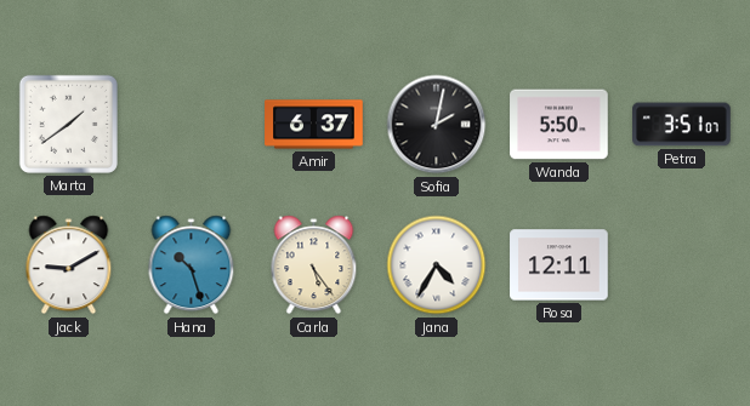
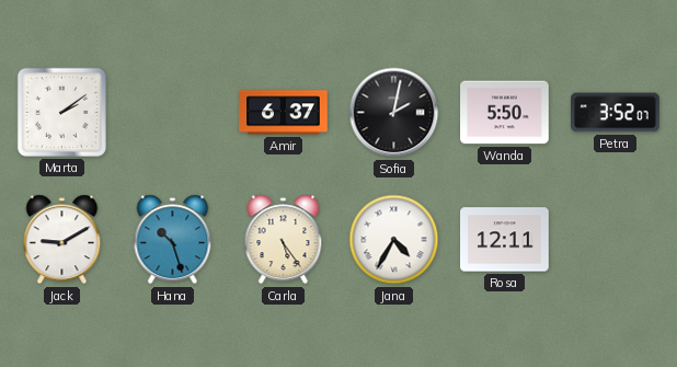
Marta: 1:39 -> 2:09
Petra: 3:51 -> 3:52
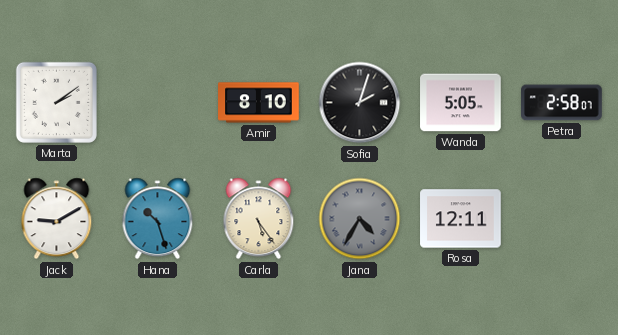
Amir: 6:37 -> 8:10
Sofia: 2:02 -> 2:03
Wanda: 5:50 -> 5:05
Petra: 3:52 -> 2:58
Jana dial: white -> grey
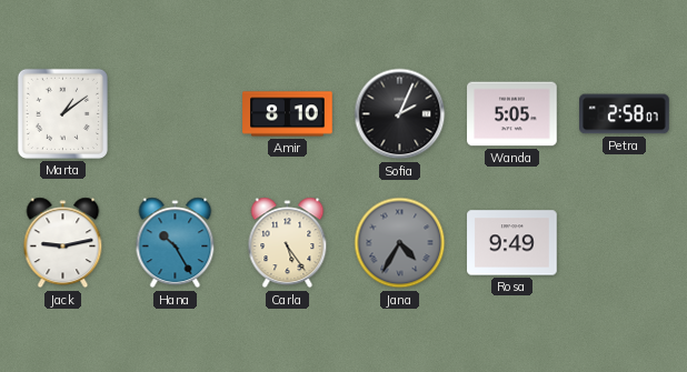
Marta: 2:09 -> 1:09
Sofia: 2:03 -> 2:04
Jack: 9:10 -> 9:13
Hana: 10:27 -> 10:25
Rosa: 12:11 -> 9:49
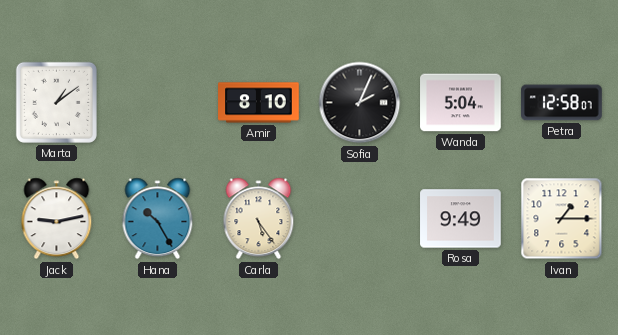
Wanda: 5:05 -> 5:04
Petra: 2:58 -> 12:58
Jana: 4:35 -> none
Ivan: none -> 1:15
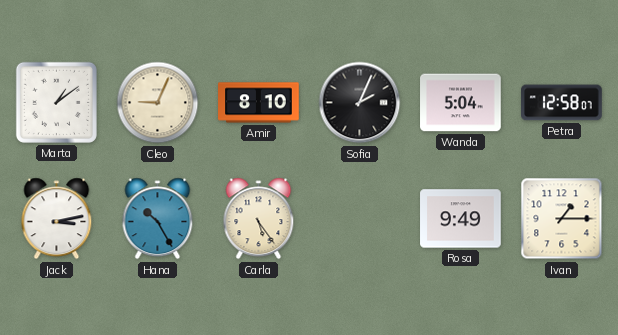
Cleo: none -> 9:04
Jack: 9:13 -> 3:13
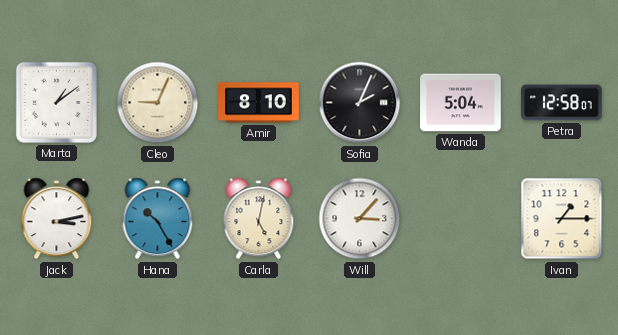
Carla: 5:24 -> 5:02
Will: none -> 3:07
Rosa: 9:49 -> none
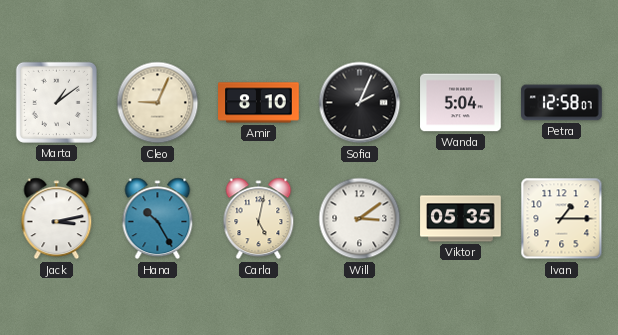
Will: 3:07 -> 3:09
Viktor: none -> 05:35
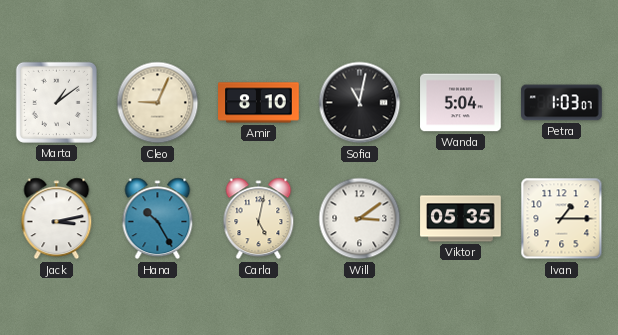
Sofia: 2:04 -> 11:02
Petra: 12:58 -> 1:03
